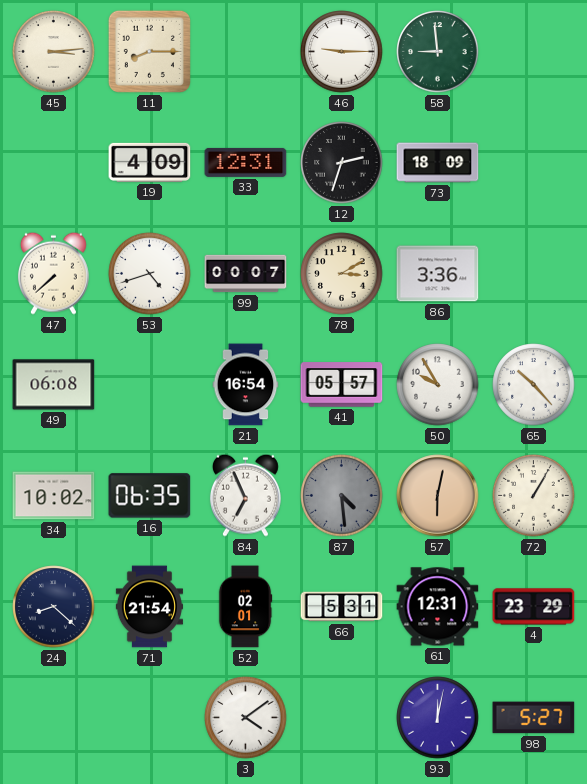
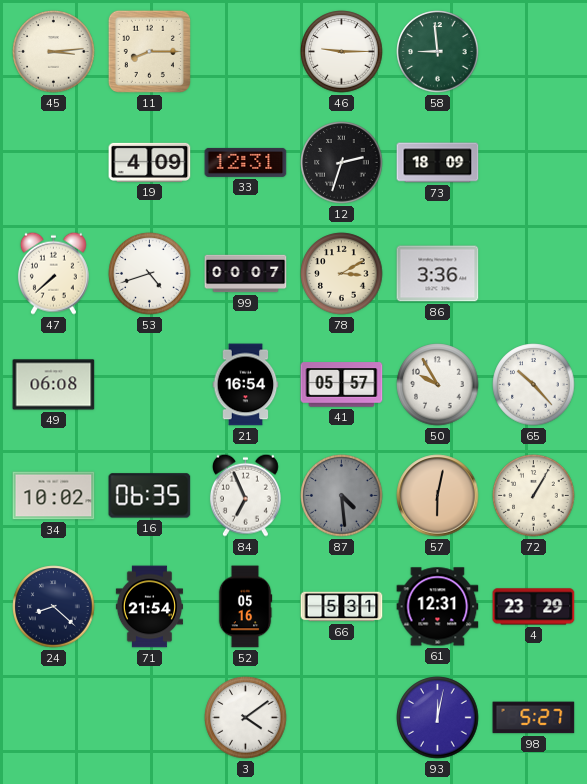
52: 02:01 -> 05:16
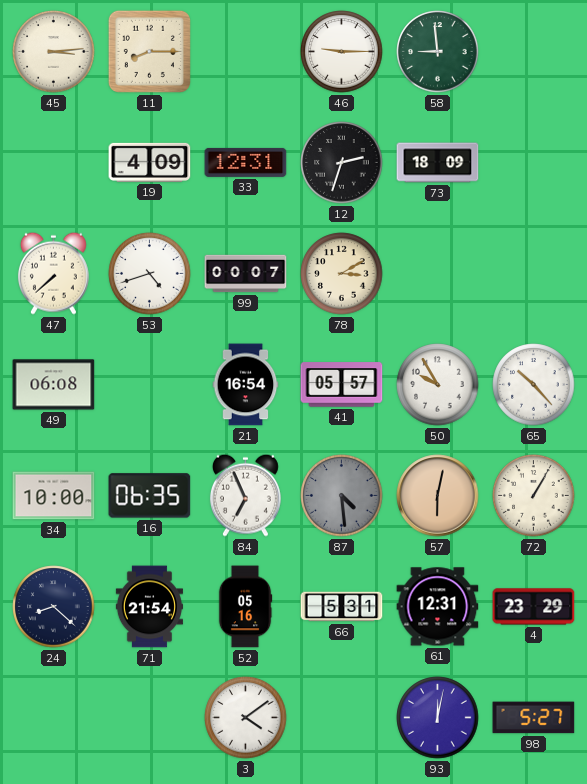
86: 3:36 -> none
34: 10:02 -> 10:00
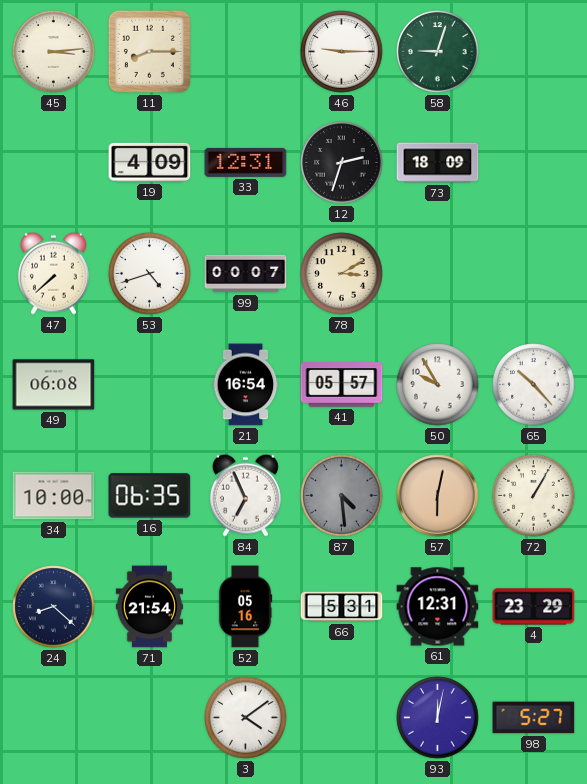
58: 8:59 -> 9:03
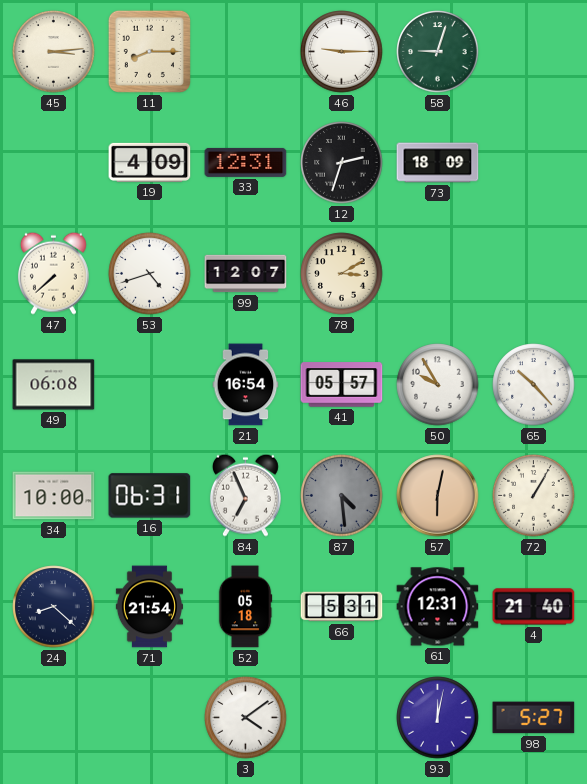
99: 00:07 -> 12:07
16: 06:35 -> 06:31
52: 05:16 -> 05:18
4: 23:29 -> 21:40
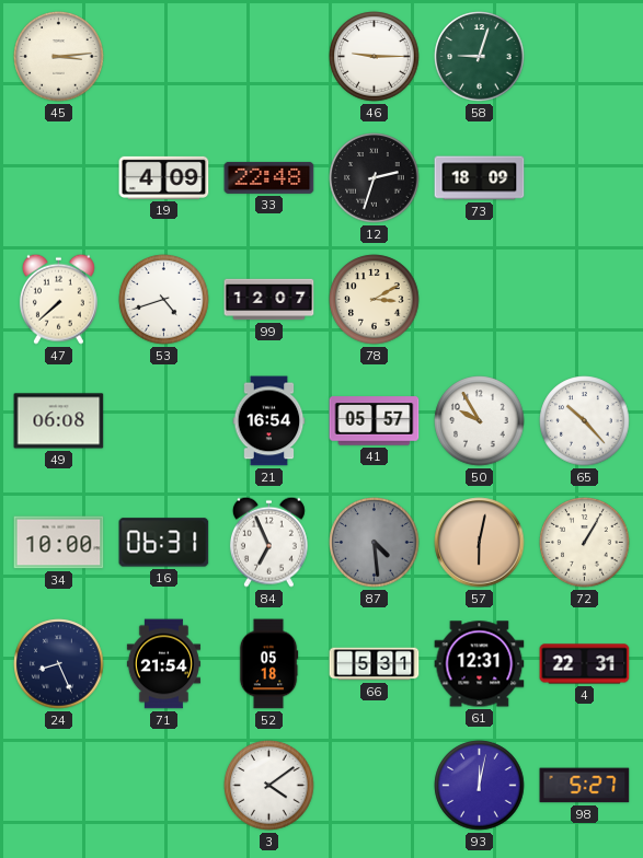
11: 8:15 -> none
33: 12:31 -> 22:48
24: 8:22 -> 8:26
4: 21:40 -> 22:31
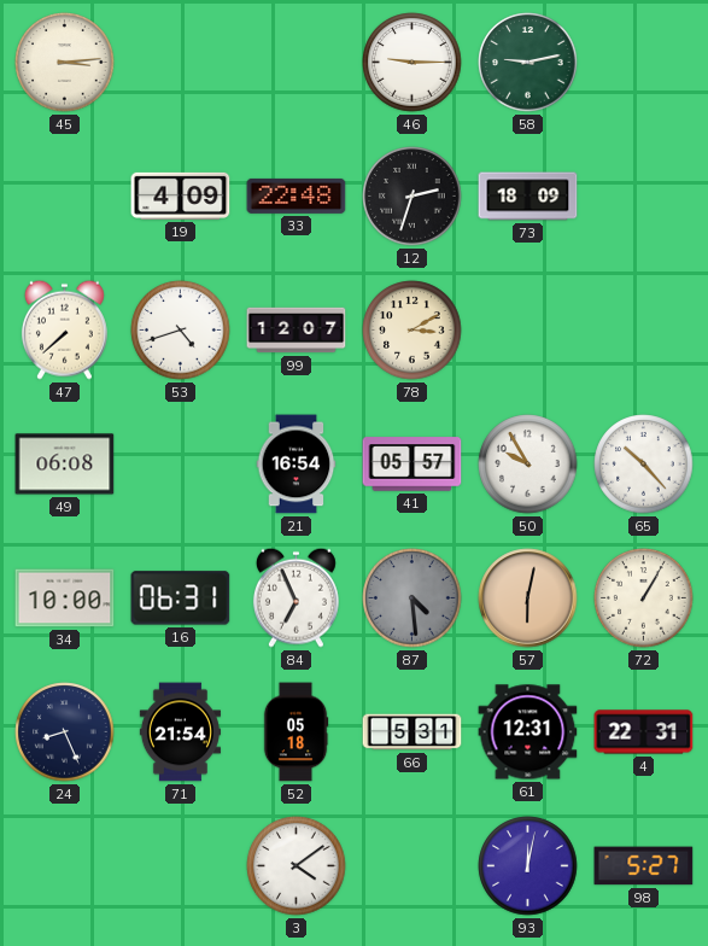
58: 9:03 -> 9:13
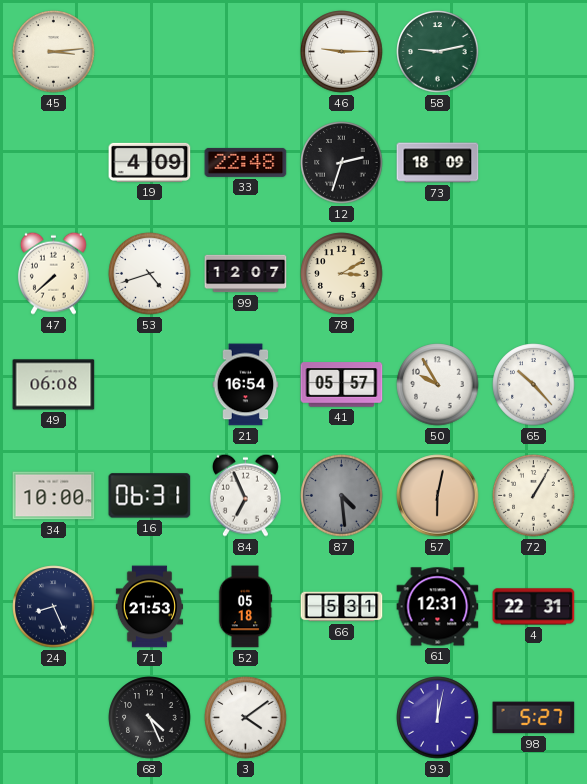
71: 21:54 -> 21:53
68: none -> 4:26
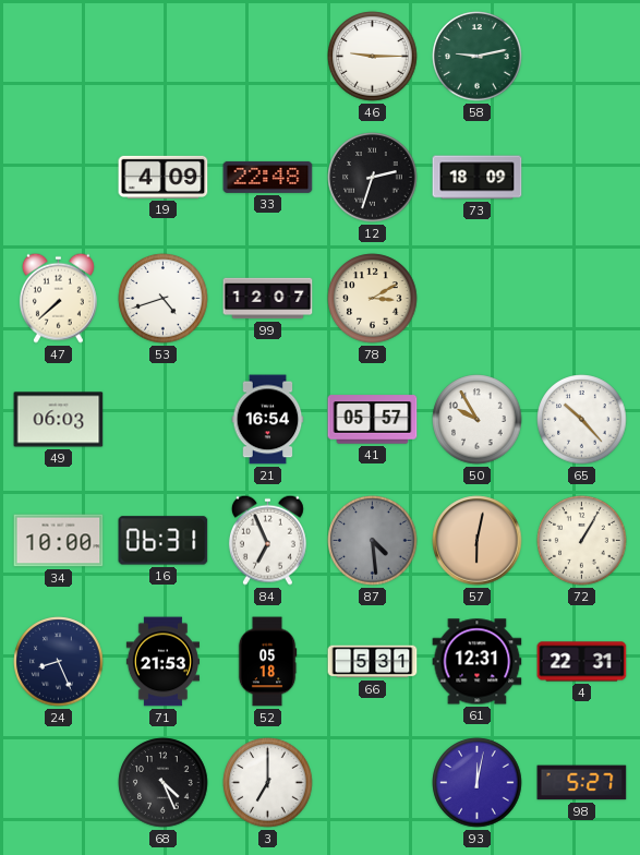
45: 3:14 -> none
49: 06:08 -> 06:03
3: 4:09 -> 7:00
